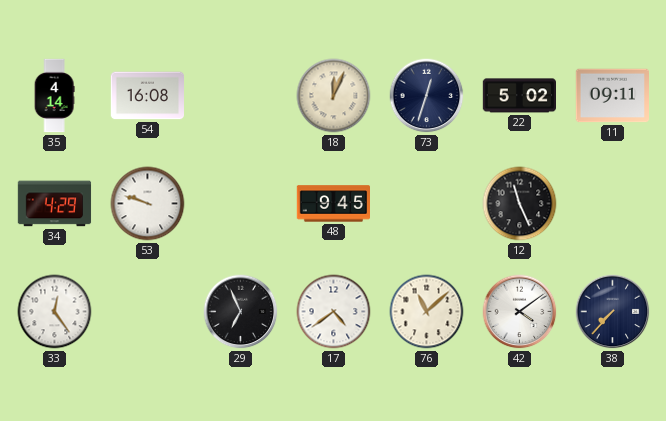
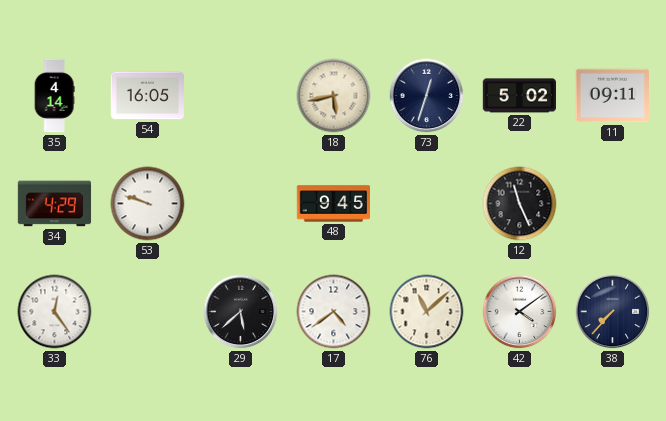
54: 16:08 -> 16:05
18: 12:04 -> 5:43
29: 6:56 -> 5:38
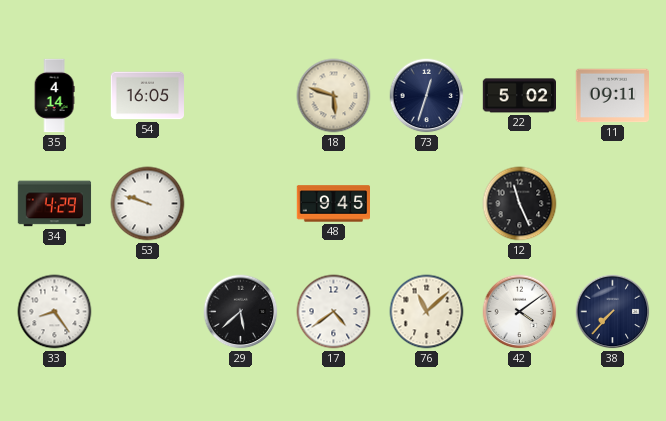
18: 5:43 -> 5:48
33: 12:24 -> 8:24
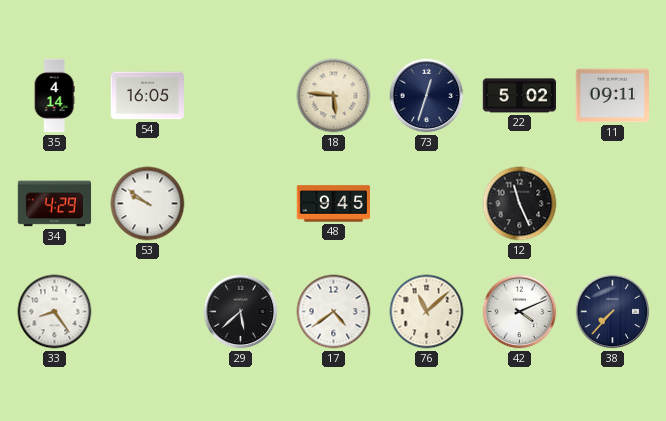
18: 5:48 -> 5:46
53: 9:48 -> 9:51
42: 4:09 -> 4:11
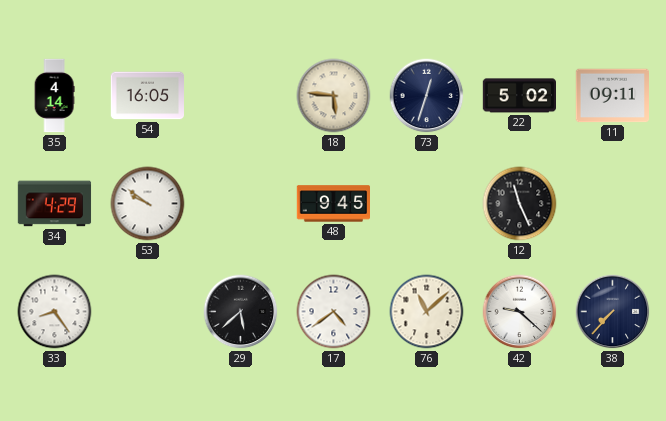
42: 4:11 -> 9:22
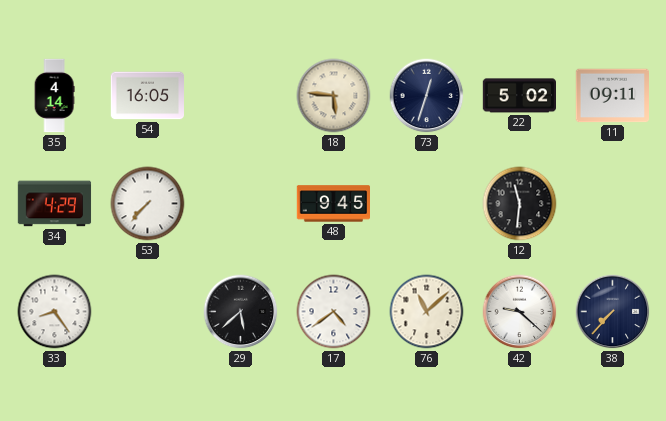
53: 9:51 -> 7:37
12: 11:26 -> 11:31
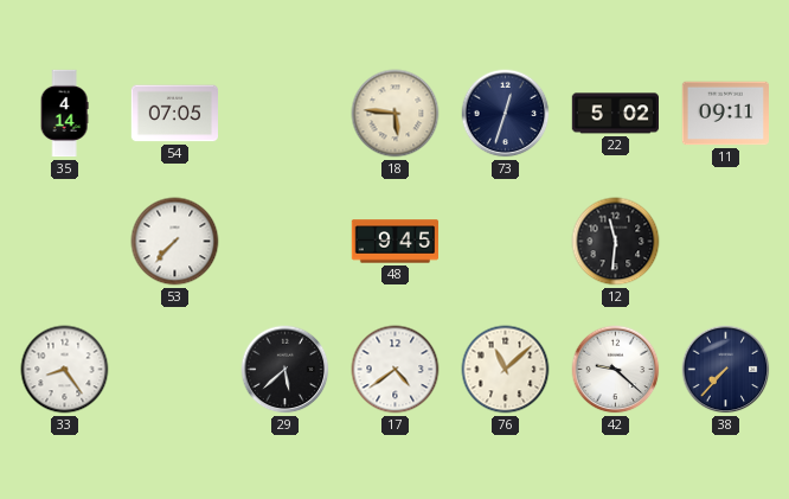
54: 16:05 -> 07:05
34: 4:29 -> none
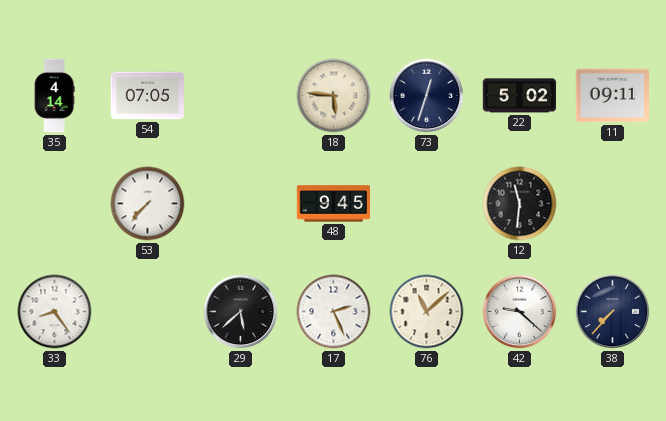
17: 4:39 -> 2:26
